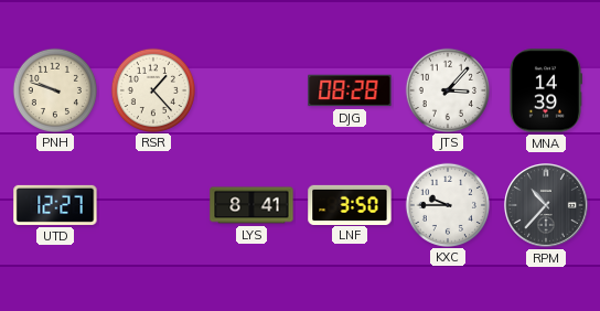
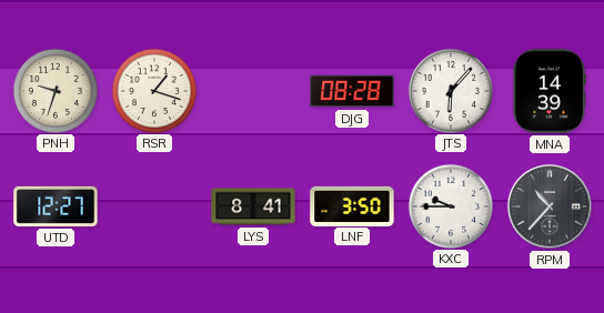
PNH: 9:48 -> 9:33
RSR: 1:23 -> 1:18
JTS: 3:07 -> 6:07
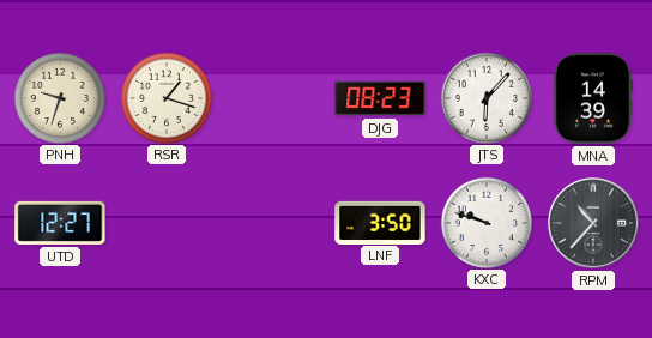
DJG: 08:28 -> 08:23
LYS: 8:41 -> none
KXC: 9:45 -> 9:48
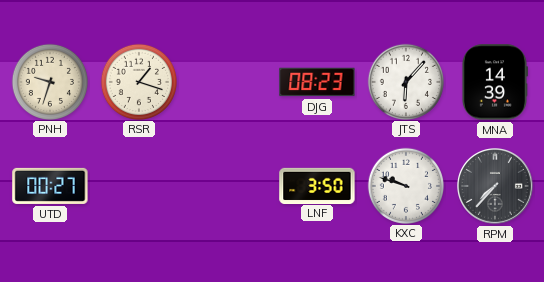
UTD: 12:27 -> 00:27
RPM: 10:37 -> 7:37
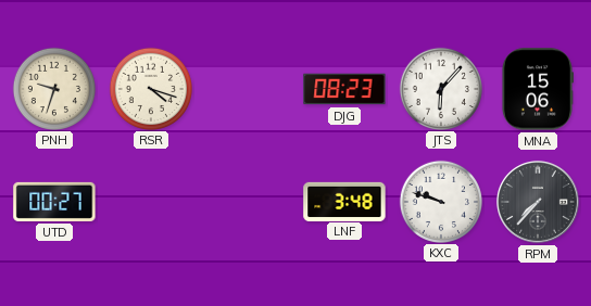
RSR: 1:18 -> 4:18
MNA: 14:39 -> 15:06
LNF: 3:50 -> 3:48
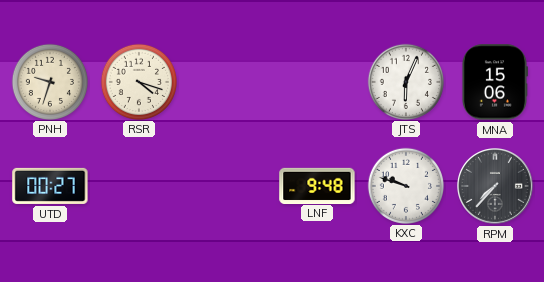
DJG: 08:23 -> none
JTS: 6:07 -> 6:04
LNF: 3:48 -> 9:48
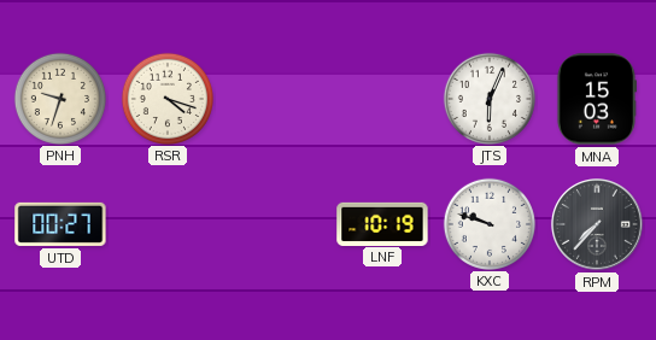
MNA: 15:06 -> 15:03
LNF: 9:48 -> 10:19
